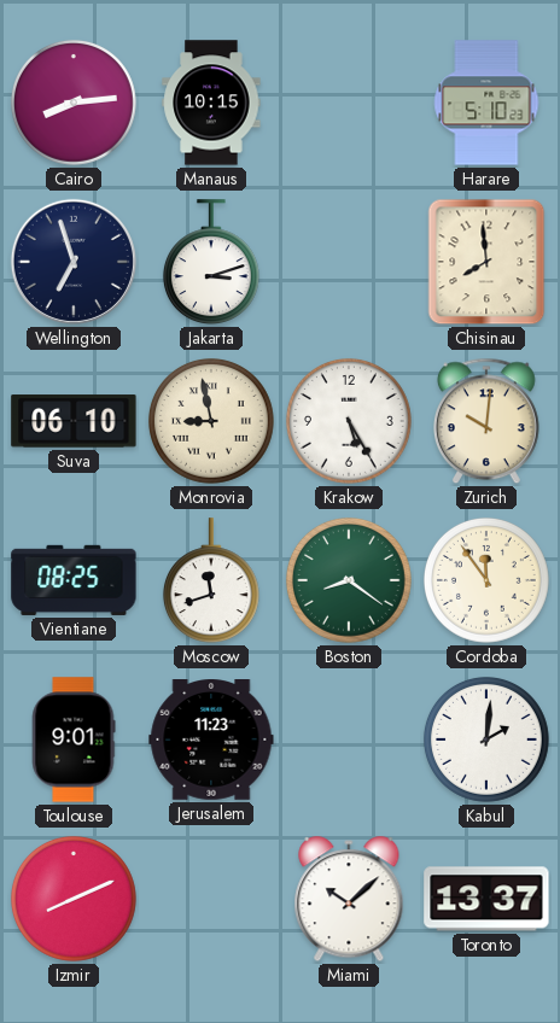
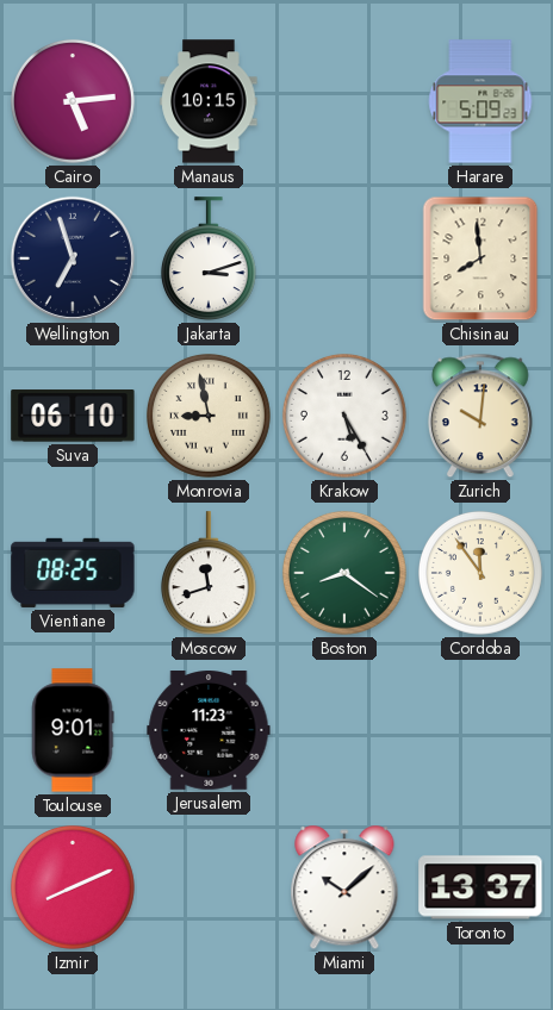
Cairo: 8:14 -> 5:14
Harare: 5:10 -> 5:09
Kabul: 2:01 -> none
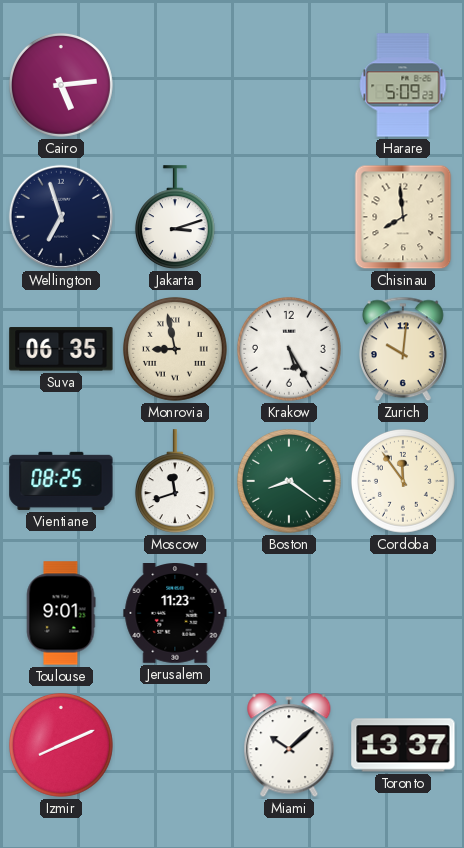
Manaus: 10:15 -> none
Suva: 06:10 -> 06:35
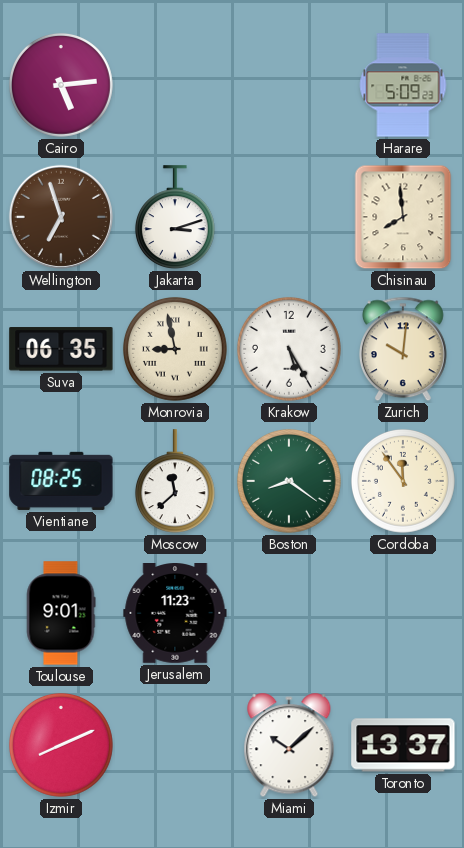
Wellington dial: navy -> brown
Moscow: 11:42 -> 11:38
